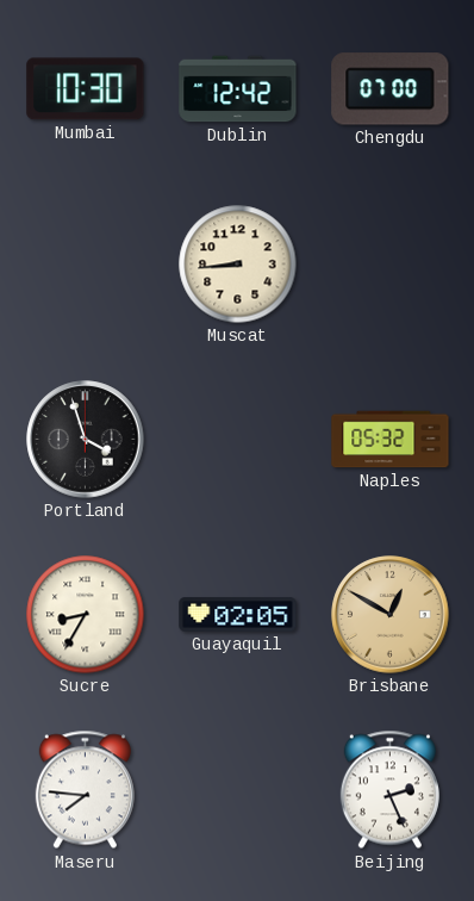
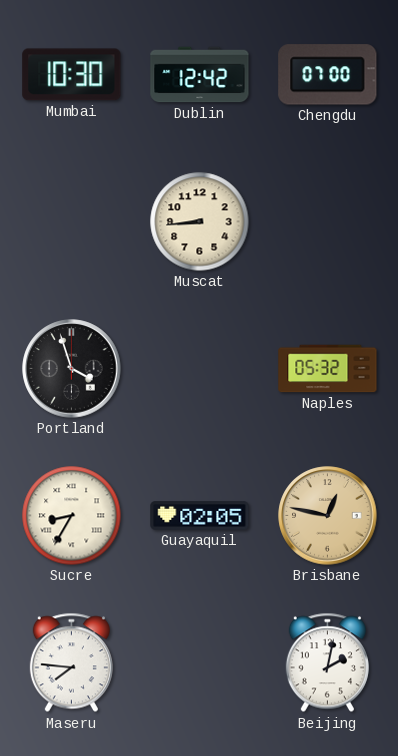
Brisbane: 12:50 -> 12:47
Beijing: 2:26 -> 2:02
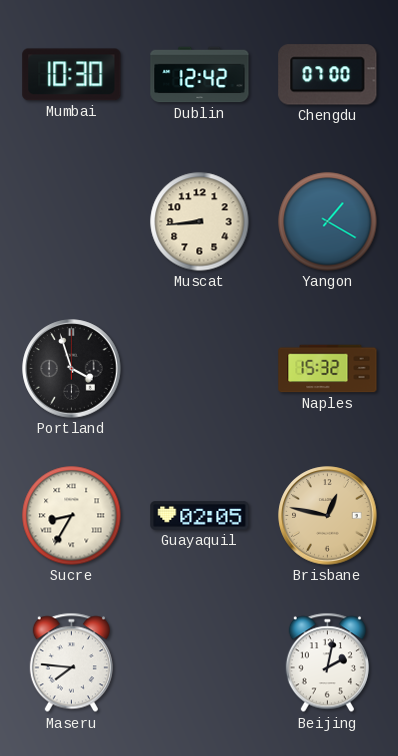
Yangon: none -> 1:20
Naples: 05:32 -> 15:32
